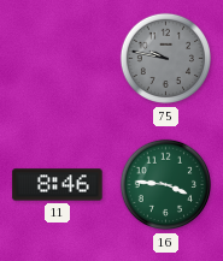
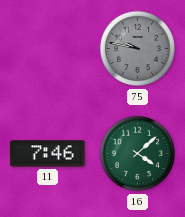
11: 8:46 -> 7:46
16: 3:46 -> 4:08
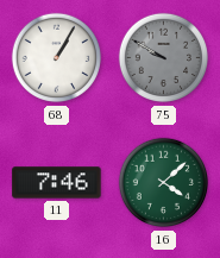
68: none -> 1:05
75: 9:47 -> 9:50
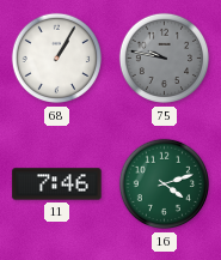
75: 9:50 -> 9:47
16: 4:08 -> 4:12
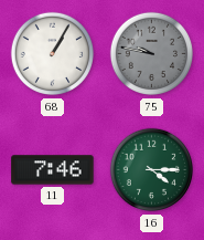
16: 4:12 -> 4:15
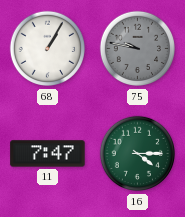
11: 7:46 -> 7:47
